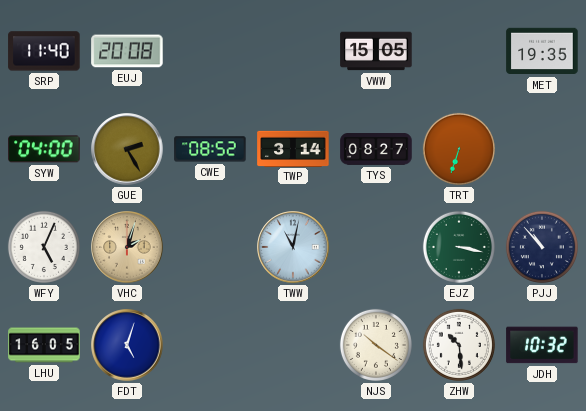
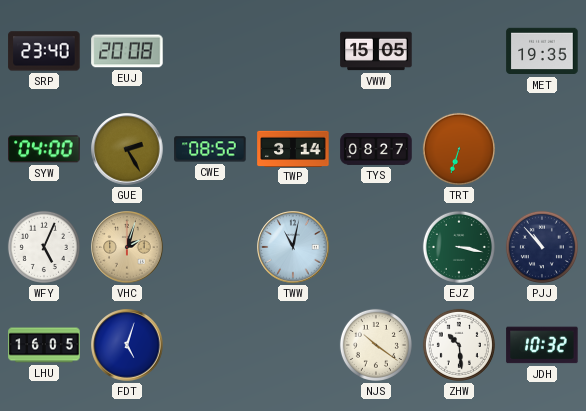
SRP: 11:40 -> 23:40
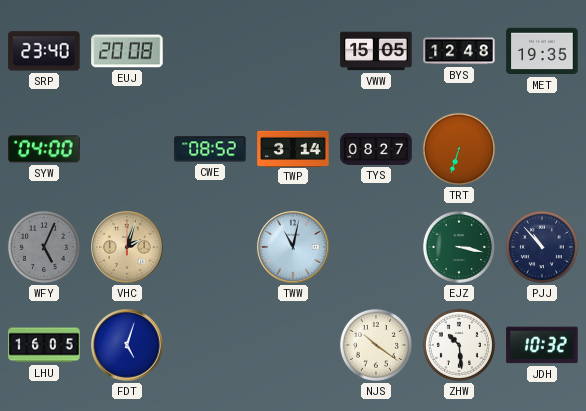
BYS: none -> 12:48
GUE: 2:25 -> none
WFY dial: white -> grey
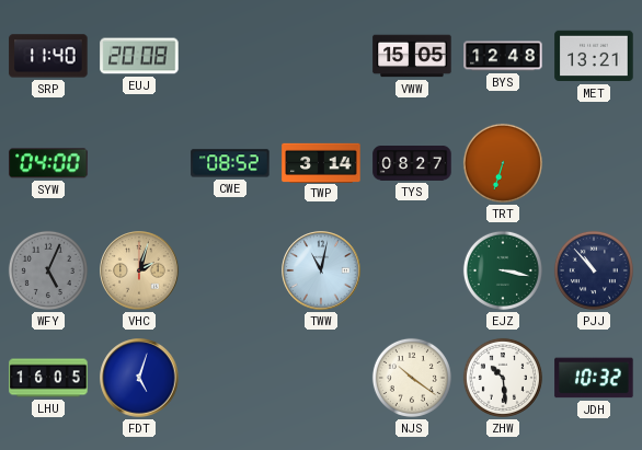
SRP: 23:40 -> 11:40
MET: 19:35 -> 13:21
